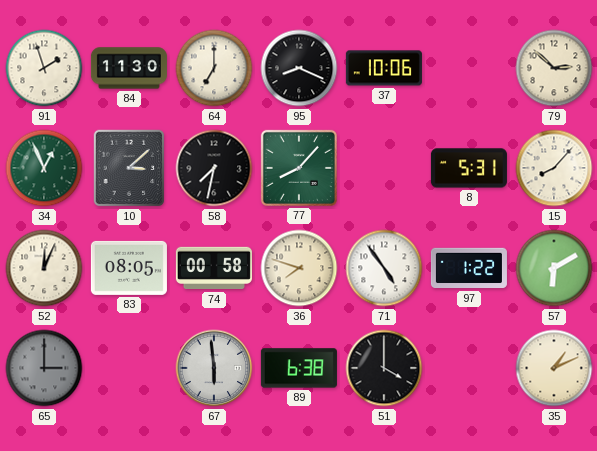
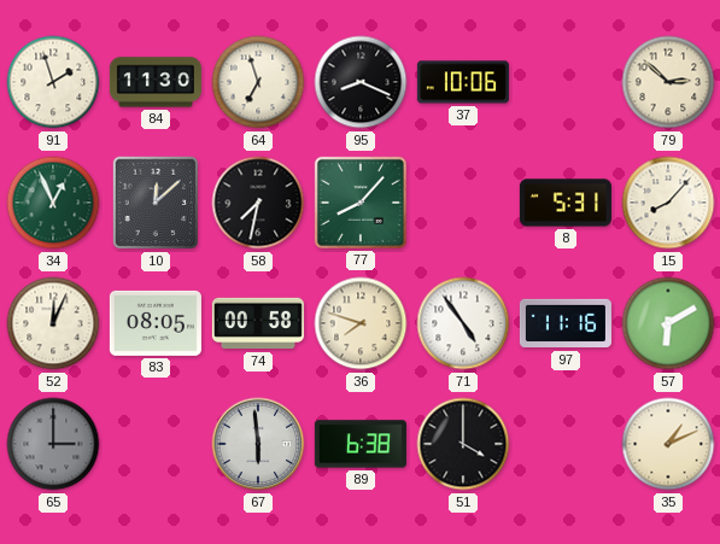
64: 7:00 -> 6:57
10: 3:08 -> 12:08
97: 1:22 -> 11:16
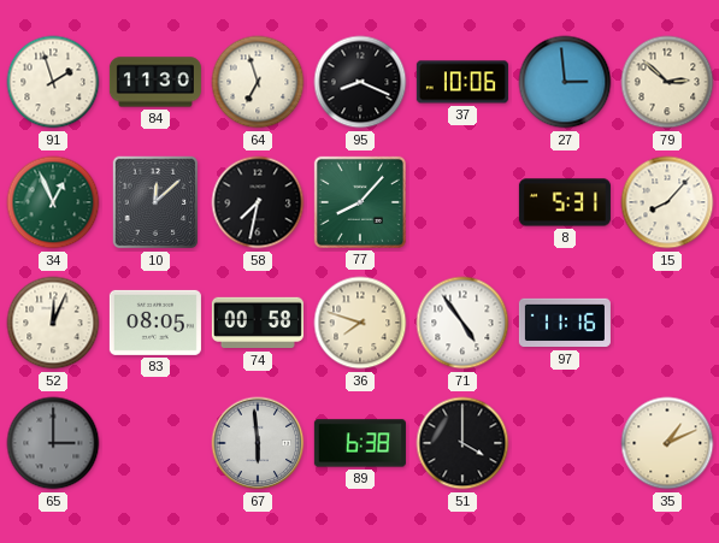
27: none -> 2:59
57: 6:10 -> none
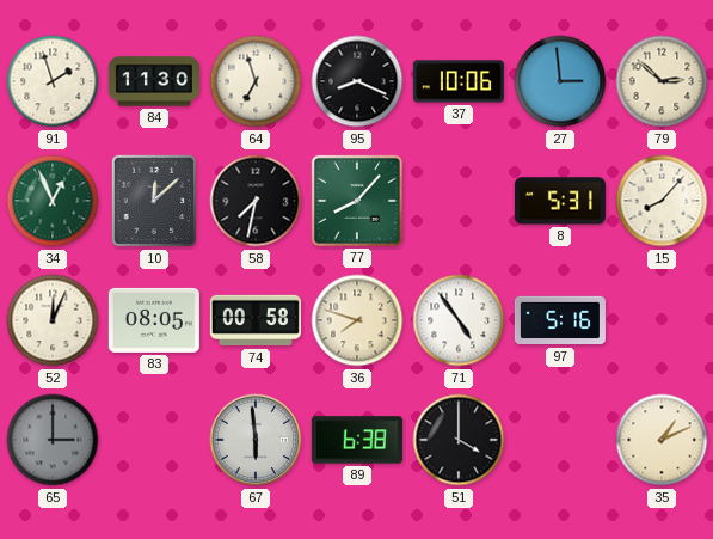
97: 11:16 -> 5:16
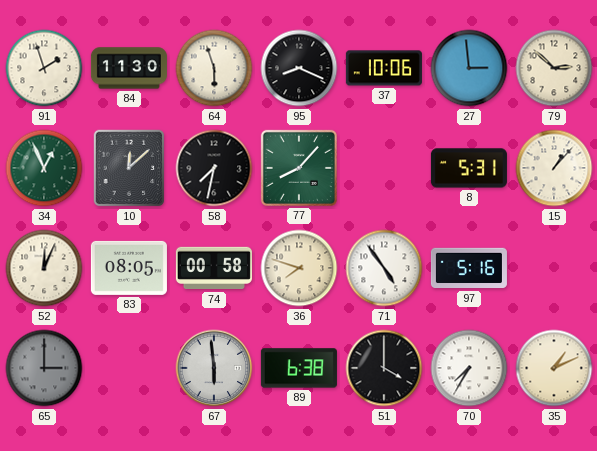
64: 6:57 -> 5:57
15: 8:07 -> 1:07
70: none -> 7:35
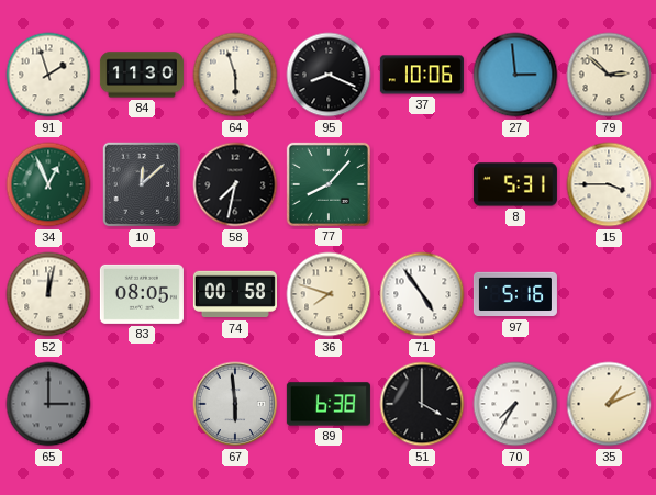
15: 1:07 -> 3:45
52: 12:04 -> 12:02
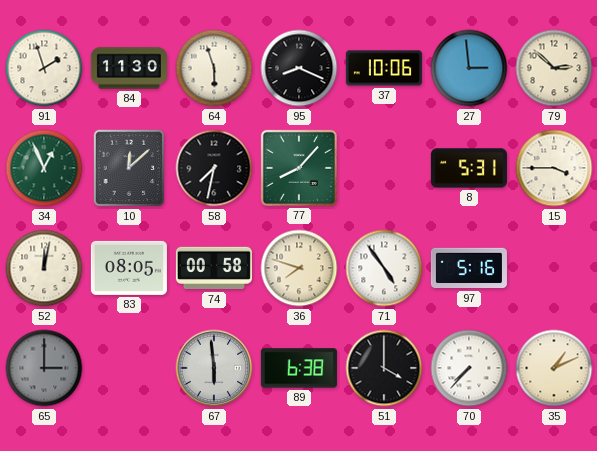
70: 7:35 -> 7:37
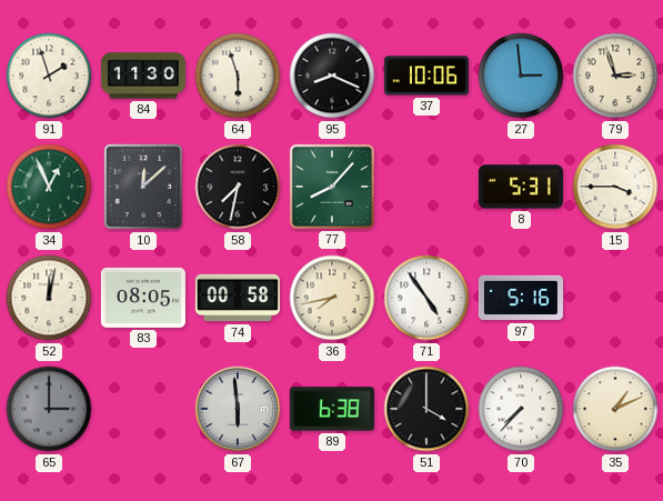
79: 2:52 -> 2:57
36: 7:48 -> 7:43
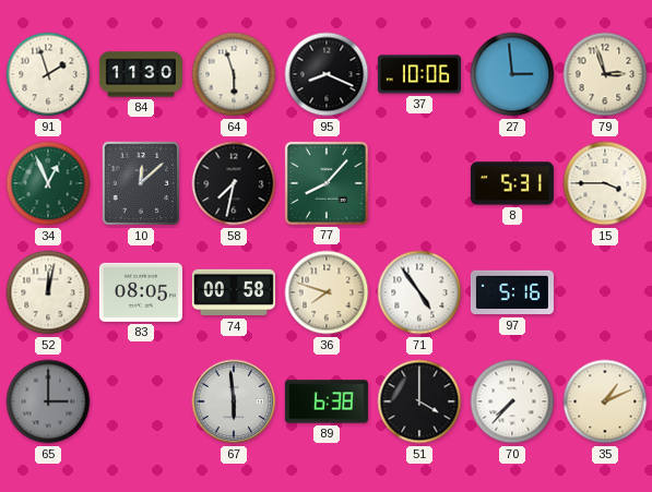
36: 7:43 -> 7:48
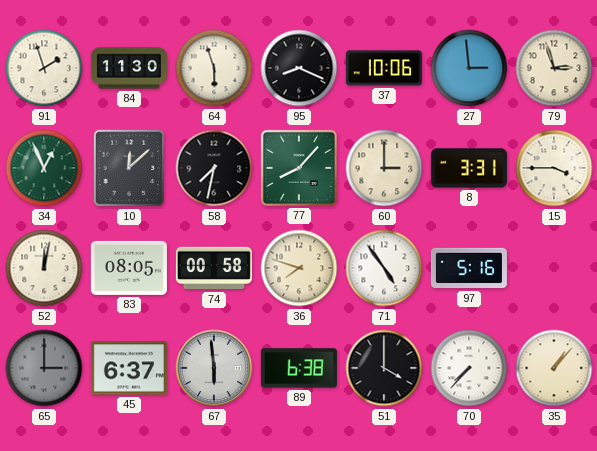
60: none -> 3:00
8: 5:31 -> 3:31
45: none -> 6:37
35: 1:11 -> 1:07
